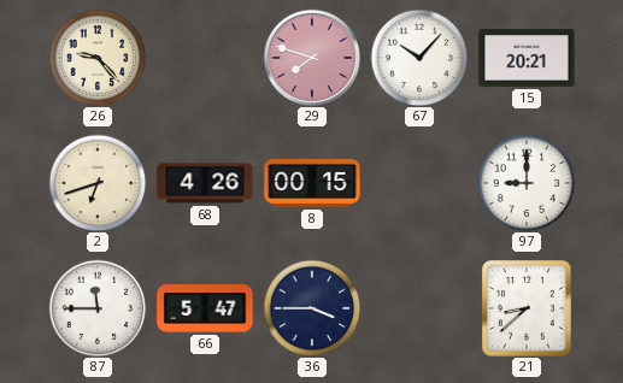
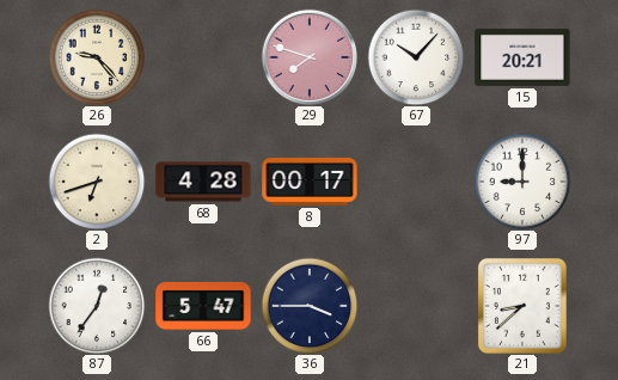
68: 4:26 -> 4:28
8: 00:15 -> 00:17
87: 11:45 -> 12:36
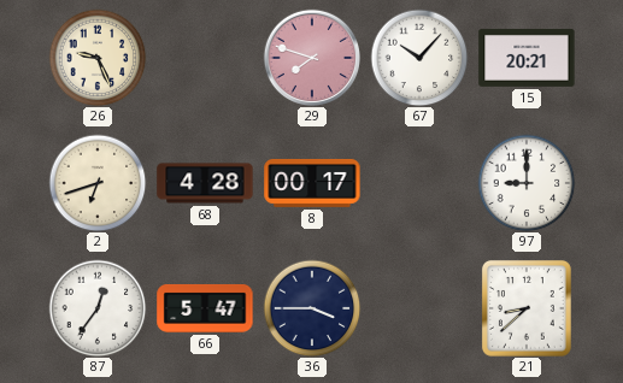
26: 9:23 -> 9:26
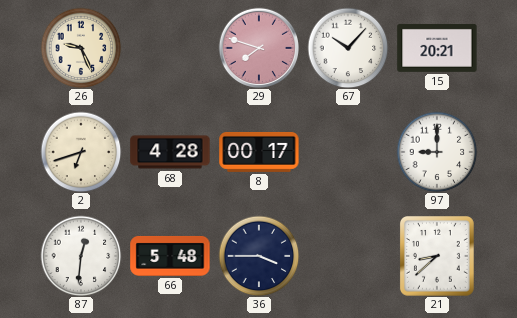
87: 12:36 -> 12:31
66: 5:47 -> 5:48
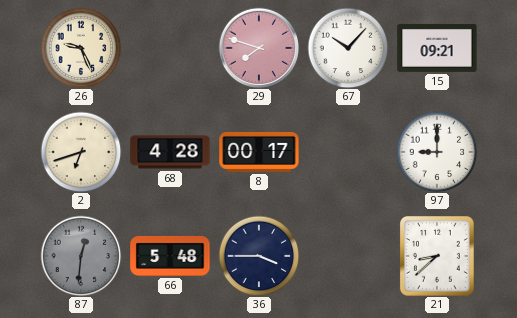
15: 20:21 -> 09:21
87 dial: white -> grey
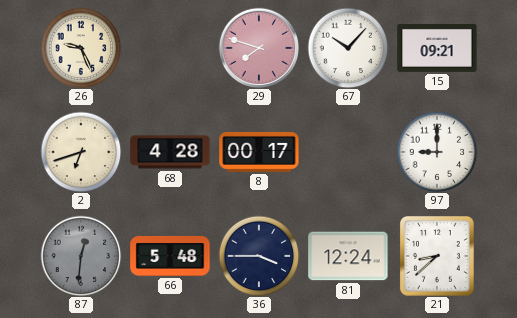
81: none -> 12:24
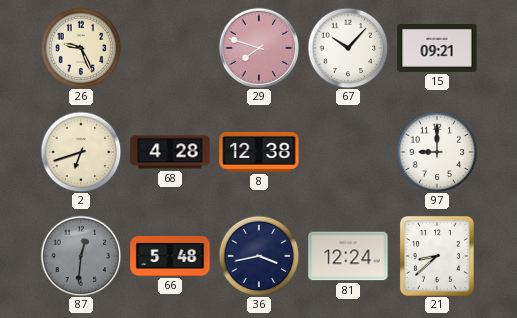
8: 00:17 -> 12:38
36: 3:45 -> 3:43
